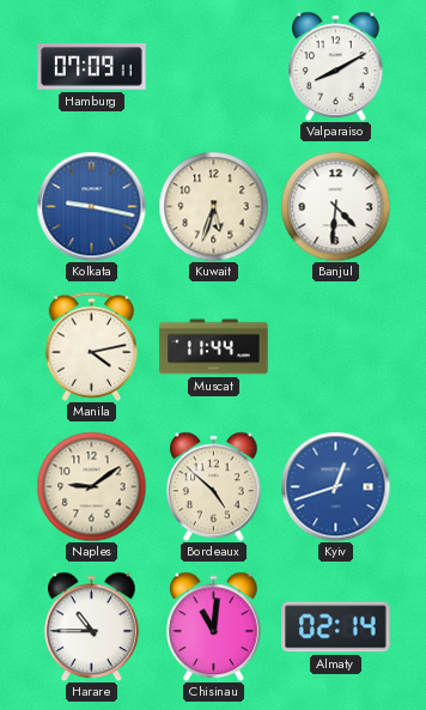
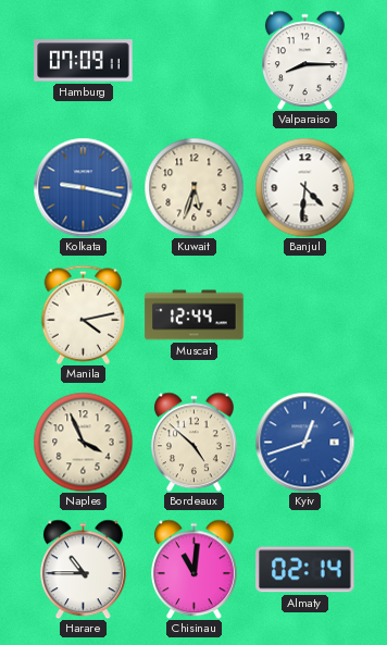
Valparaiso: 8:10 -> 8:15
Muscat: 11:44 -> 12:44
Naples: 9:09 -> 3:56
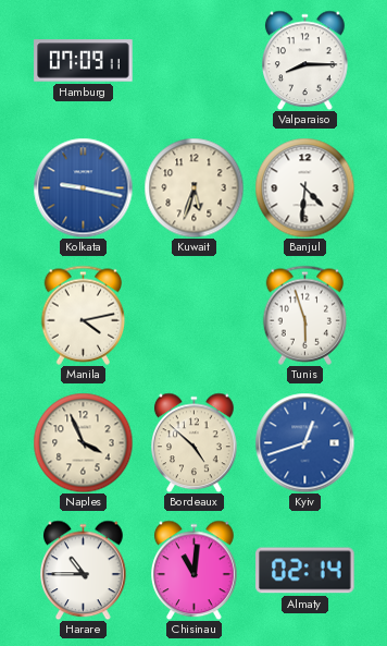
Muscat: 12:44 -> none
Tunis: none -> 5:57
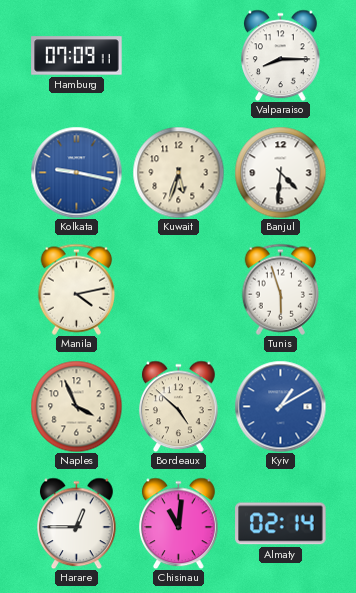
Kyiv: 12:42 -> 1:10
Harare: 10:45 -> 12:45
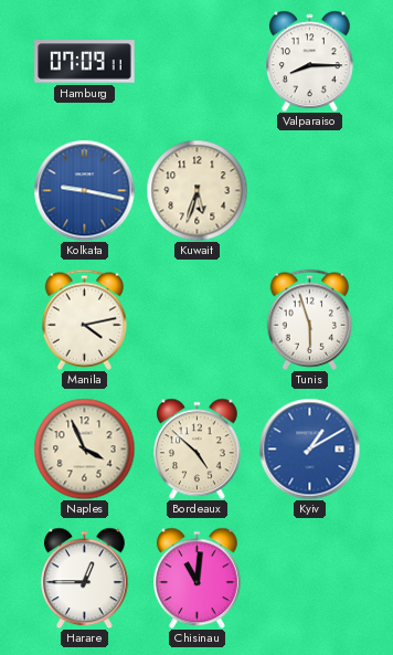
Banjul: 4:31 -> none
Almaty: 02:14 -> none
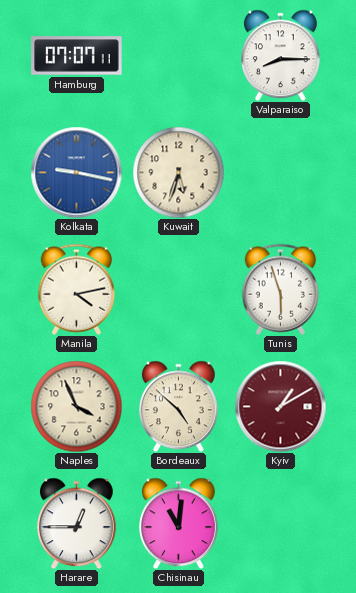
Hamburg: 07:09 -> 07:07
Kyiv dial: blue -> burgundy
